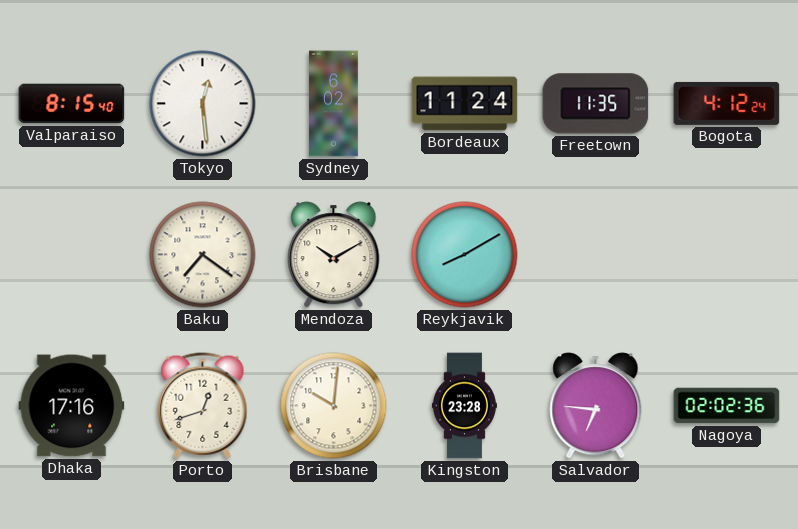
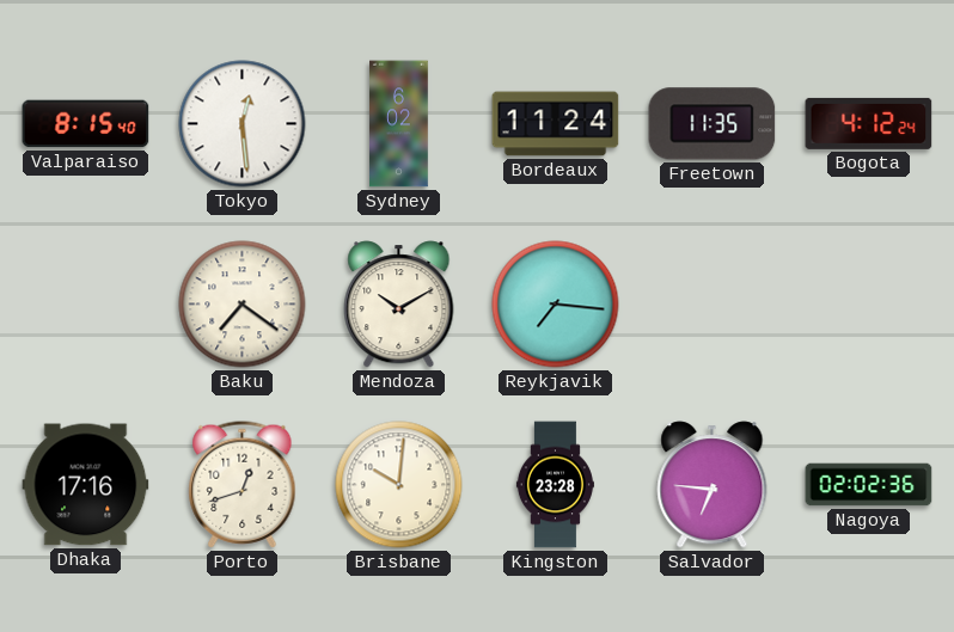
Reykjavik: 8:10 -> 7:16
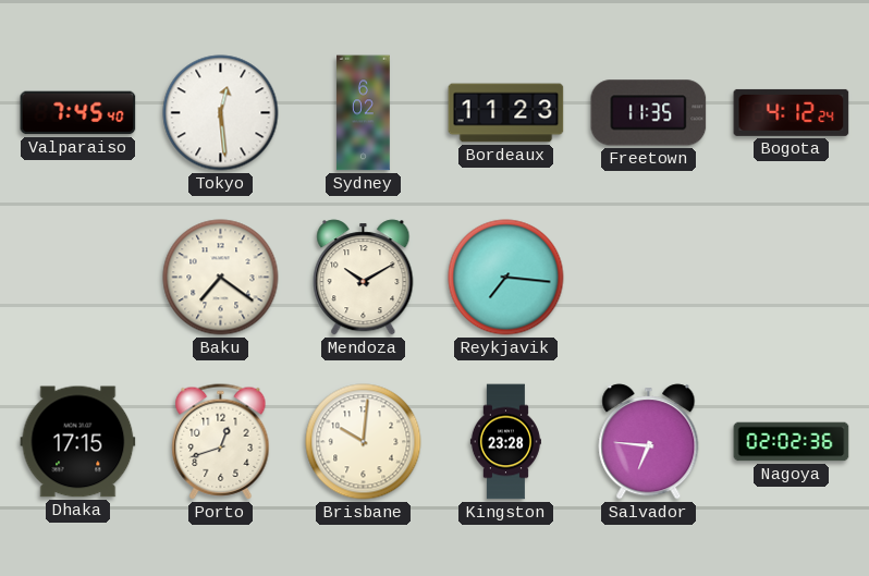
Valparaiso: 8:15 -> 7:45
Bordeaux: 11:24 -> 11:23
Dhaka: 17:16 -> 17:15
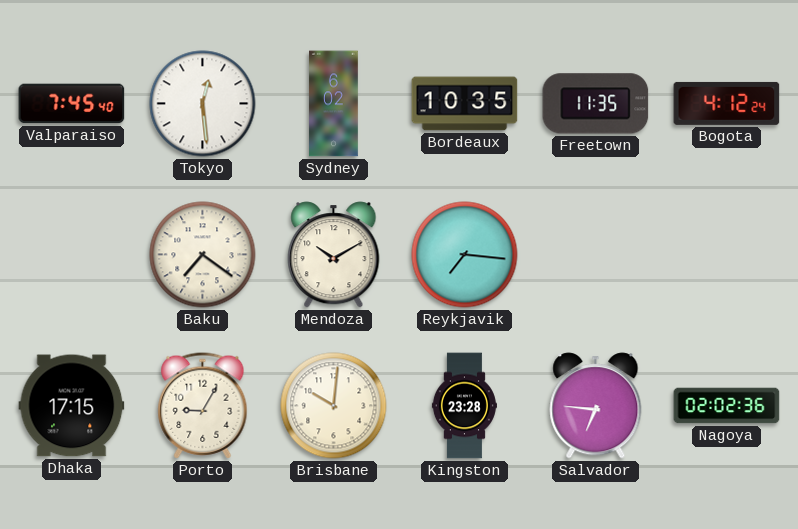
Bordeaux: 11:23 -> 10:35
Porto: 12:42 -> 9:05
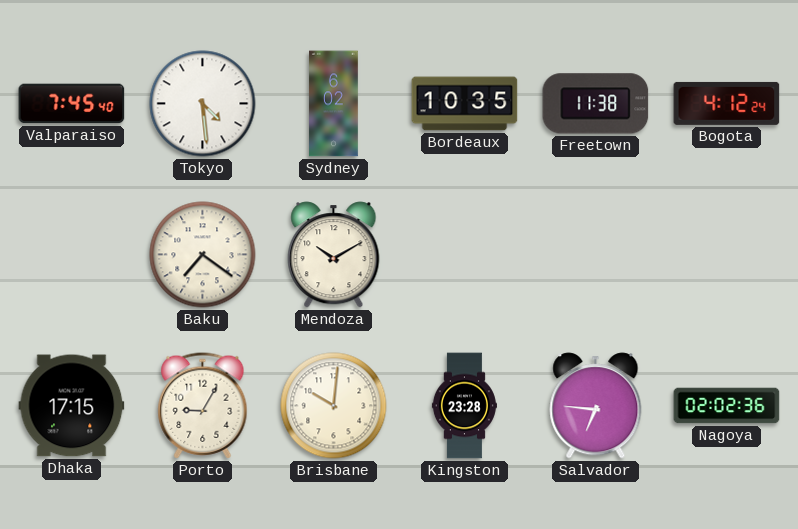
Tokyo: 12:29 -> 4:29
Freetown: 11:35 -> 11:38
Reykjavik: 7:16 -> none
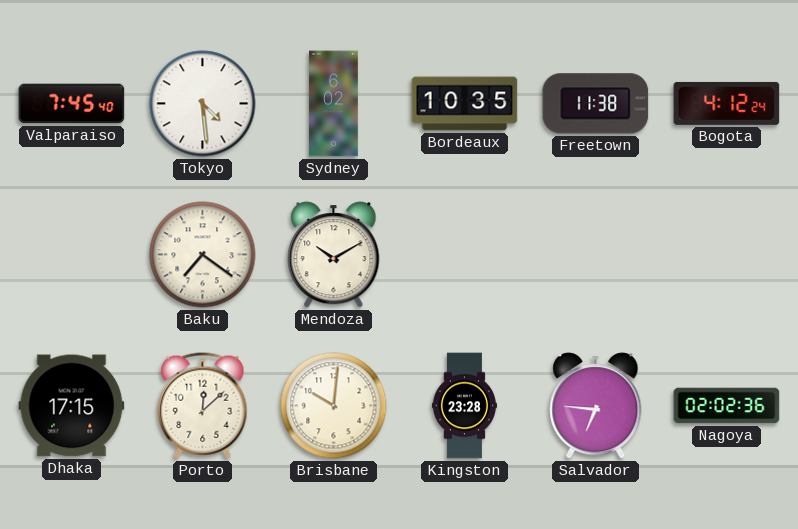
Porto: 9:05 -> 12:08
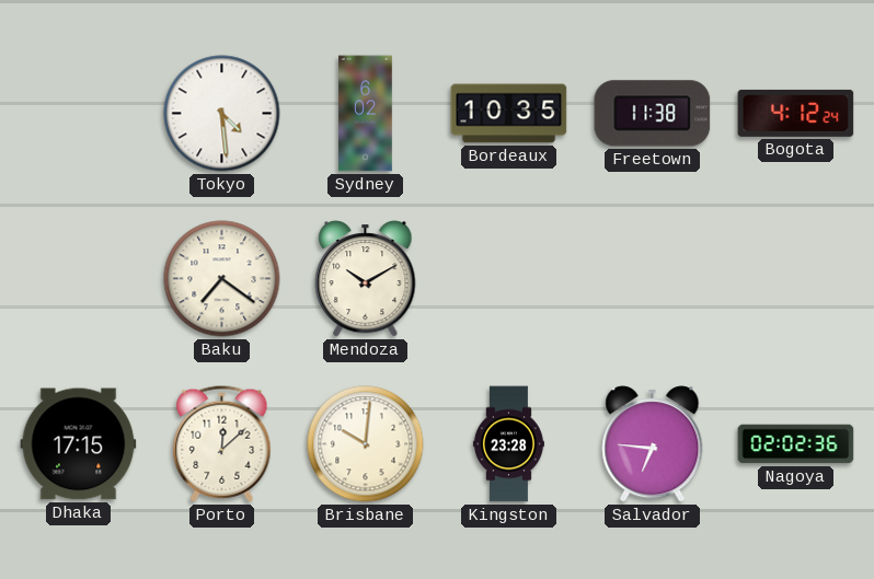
Valparaiso: 7:45 -> none
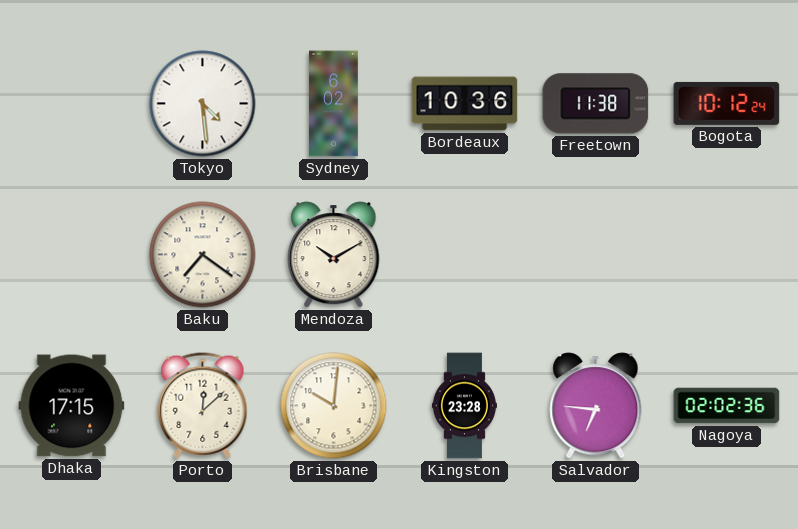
Bordeaux: 10:35 -> 10:36
Bogota: 4:12 -> 10:12
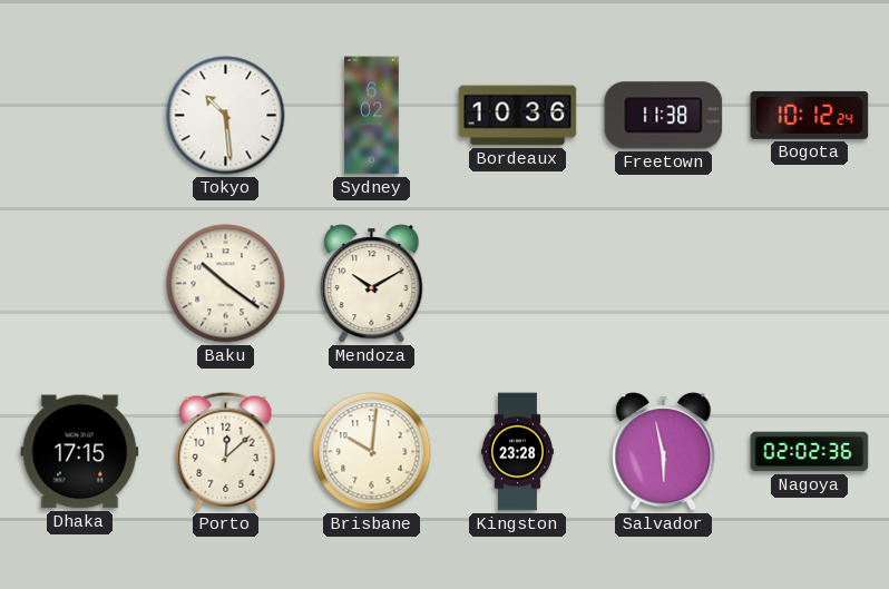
Tokyo: 4:29 -> 10:29
Baku: 7:21 -> 10:21
Salvador: 6:46 -> 5:58
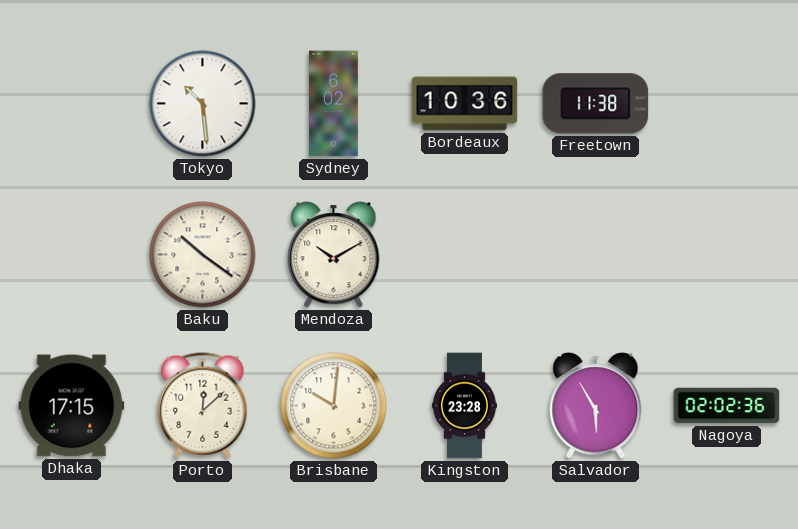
Bogota: 10:12 -> none
Salvador: 5:58 -> 5:55
